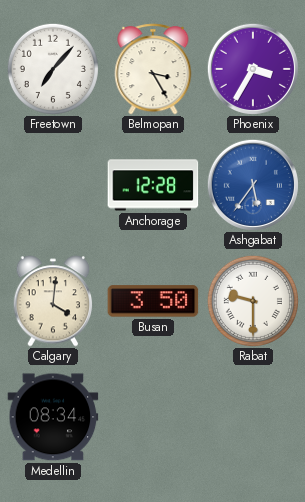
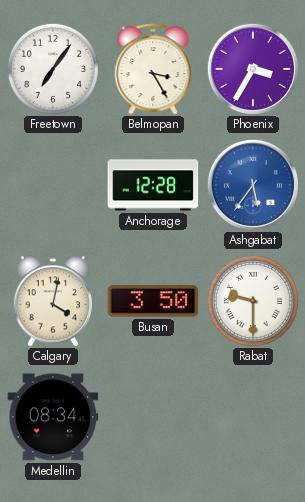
Freetown: 7:07 -> 7:06
Calgary: 4:01 -> 4:02
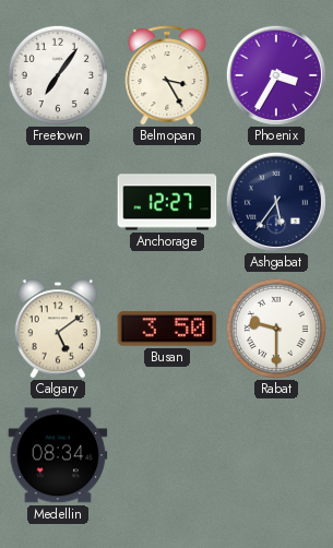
Anchorage: 12:28 -> 12:27
Ashgabat dial: blue -> navy
Calgary: 4:02 -> 5:09
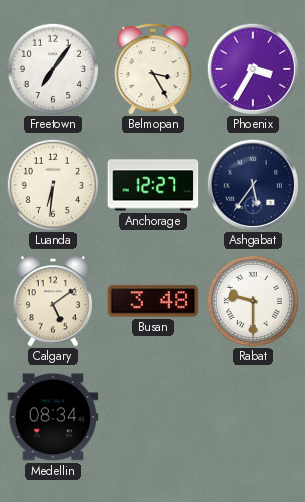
Luanda: none -> 6:31
Busan: 3:50 -> 3:48
